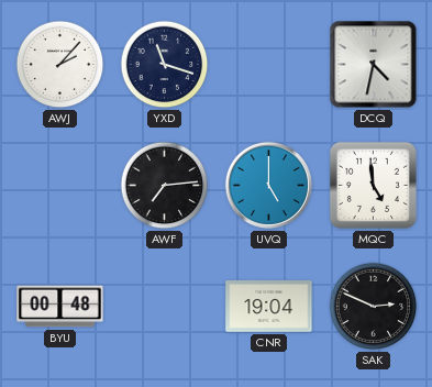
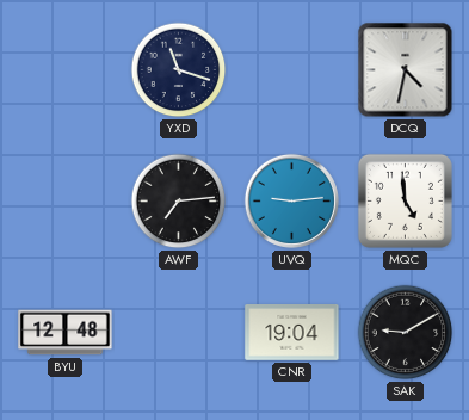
AWJ: 2:07 -> none
UVQ: 5:00 -> 9:14
BYU: 00:48 -> 12:48
SAK: 2:49 -> 9:10
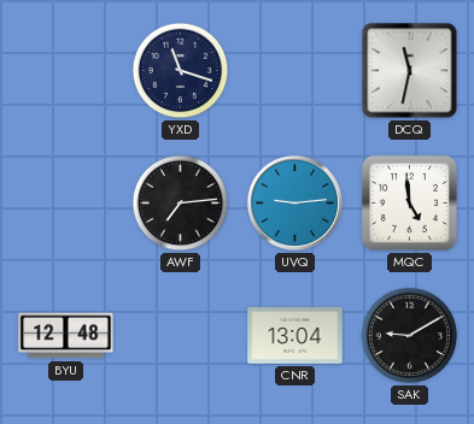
DCQ: 4:32 -> 11:32
CNR: 19:04 -> 13:04
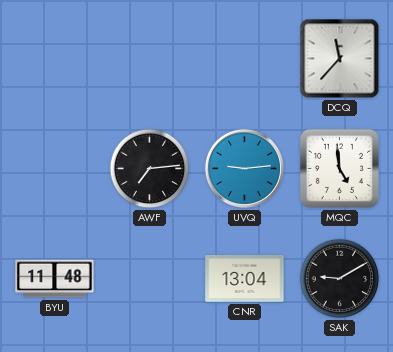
YXD: 11:18 -> none
DCQ: 11:32 -> 11:37
BYU: 12:48 -> 11:48
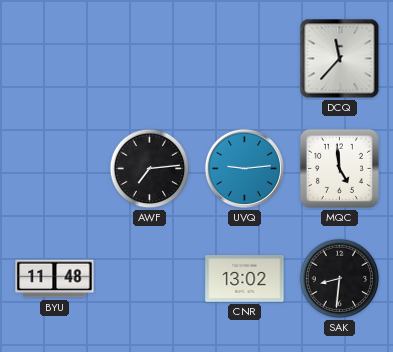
CNR: 13:04 -> 13:02
SAK: 9:10 -> 8:31
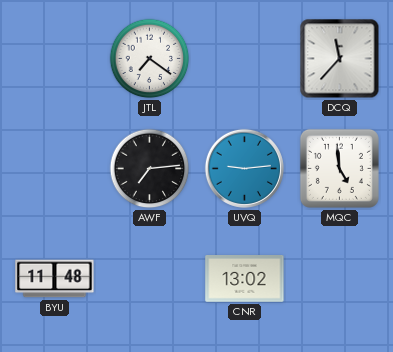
JTL: none -> 7:21
SAK: 8:31 -> none
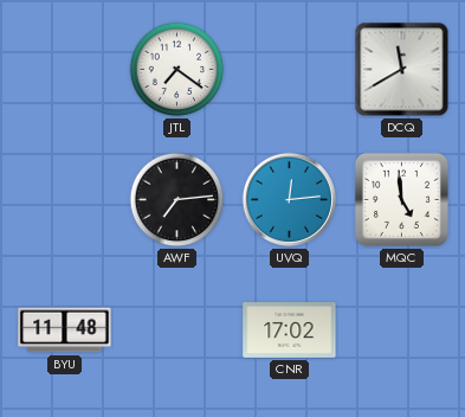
DCQ: 11:37 -> 11:40
UVQ: 9:14 -> 12:14
CNR: 13:02 -> 17:02
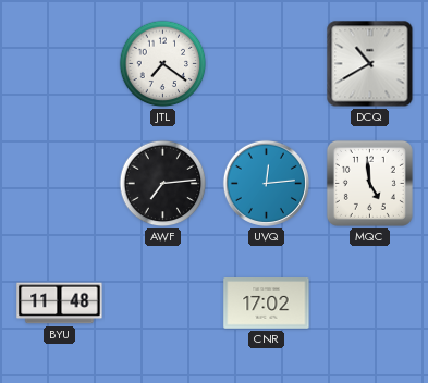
DCQ: 11:40 -> 10:40
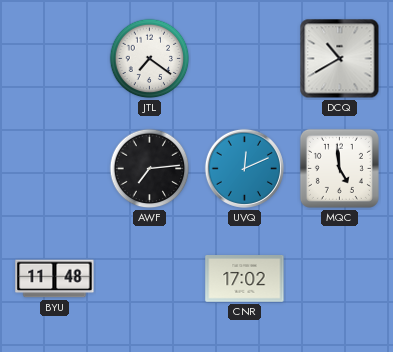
UVQ: 12:14 -> 12:11
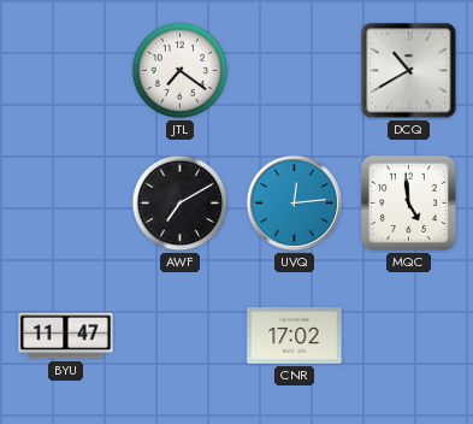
AWF: 7:14 -> 7:10
UVQ: 12:11 -> 12:14
BYU: 11:48 -> 11:47
